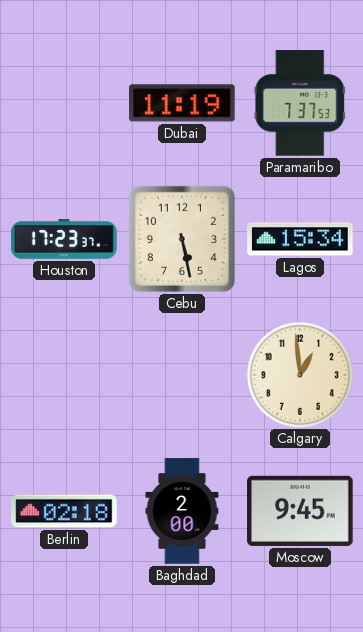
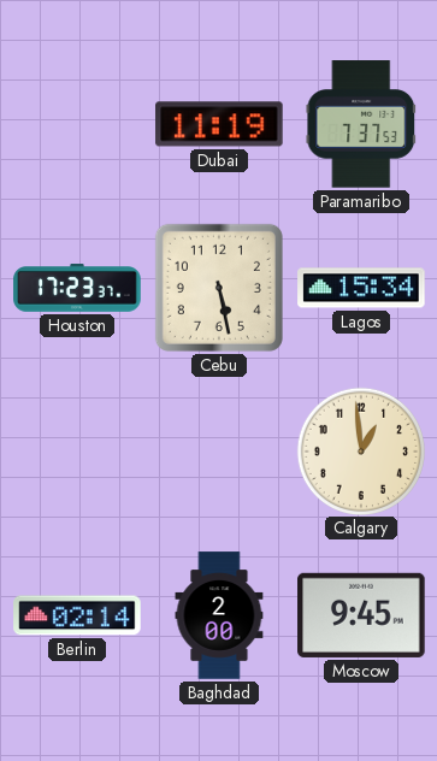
Berlin: 02:18 -> 02:14
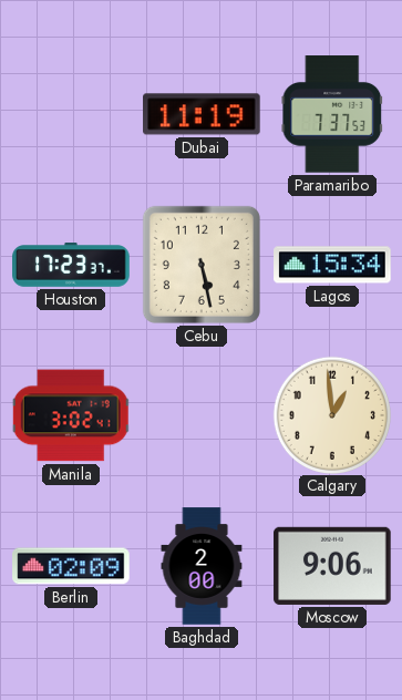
Manila: none -> 3:02
Berlin: 02:14 -> 02:09
Moscow: 9:45 -> 9:06
